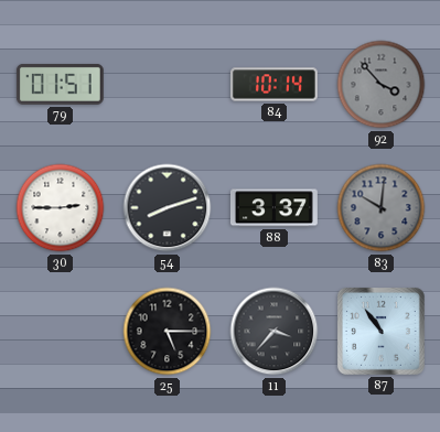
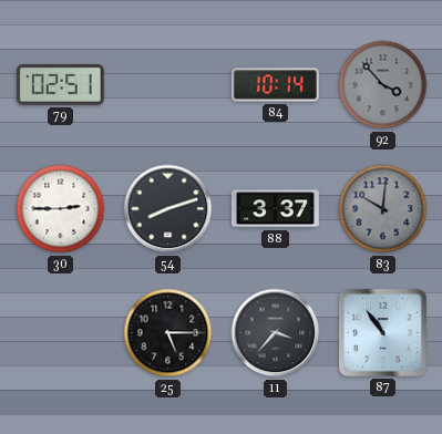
79: 01:51 -> 02:51
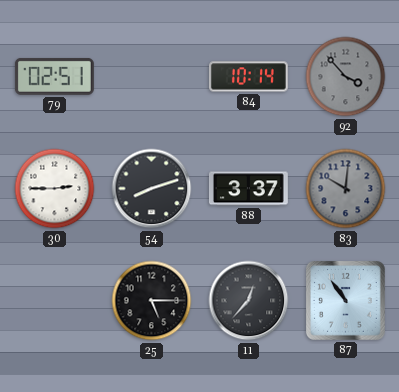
11: 3:37 -> 12:37
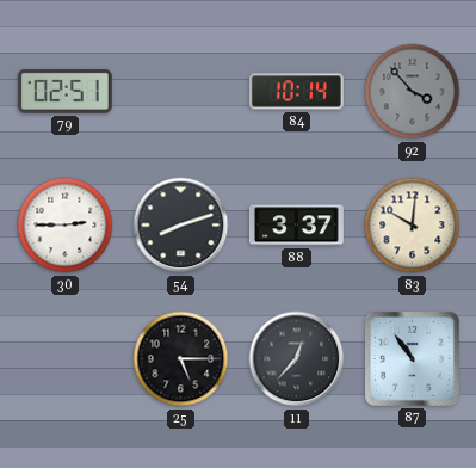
83 dial: grey -> cream
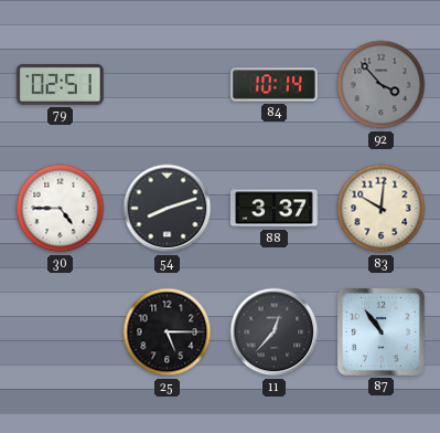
30: 2:45 -> 4:45
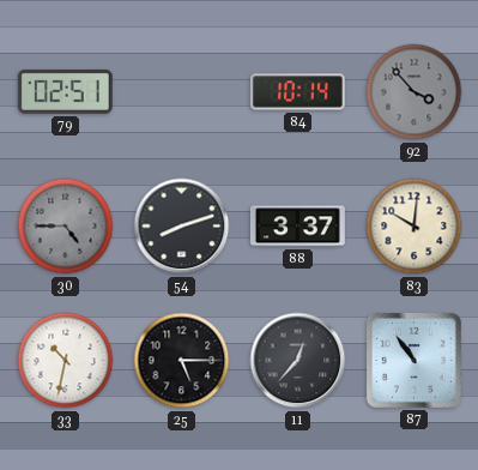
30 dial: white -> grey
33: none -> 10:32
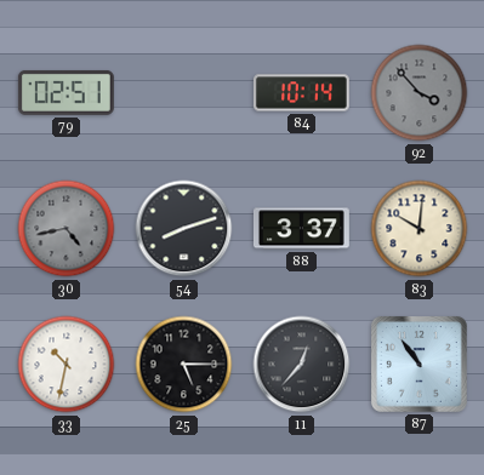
30: 4:45 -> 4:43
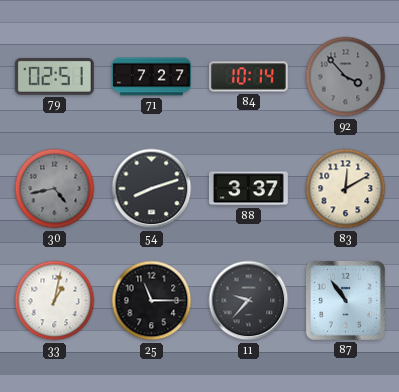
71: none -> 7:27
83: 10:01 -> 12:10
33: 10:32 -> 1:02
25: 5:15 -> 11:15
11: 12:37 -> 9:37
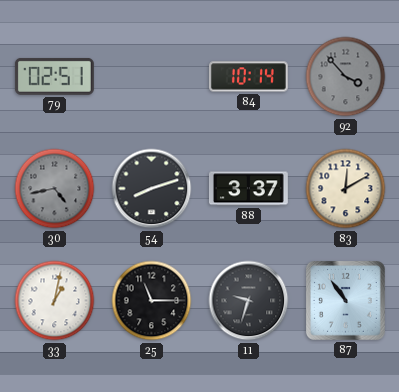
71: 7:27 -> none
11: 9:37 -> 9:33
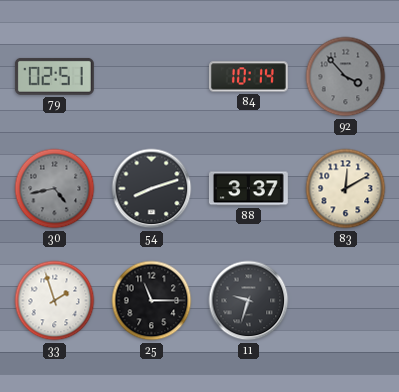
33: 1:02 -> 1:57
87: 10:54 -> none
